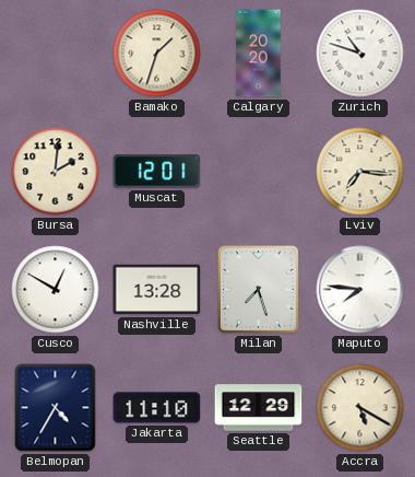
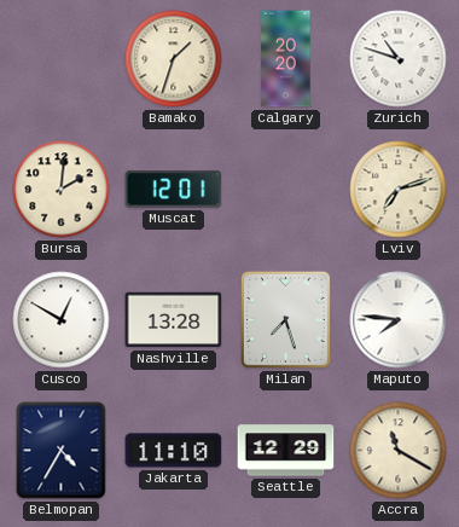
Lviv: 7:16 -> 7:12
Accra: 5:20 -> 11:20
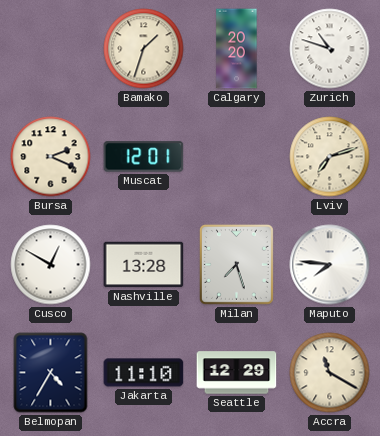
Bursa: 2:01 -> 2:19
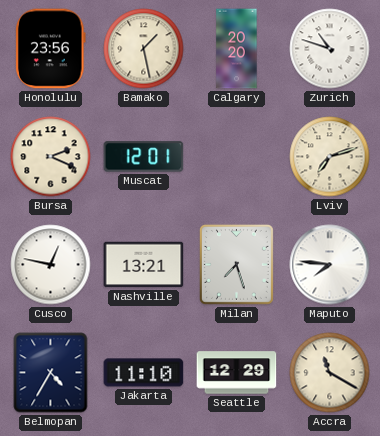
Honolulu: none -> 23:56
Bamako: 1:33 -> 1:28
Cusco: 12:50 -> 12:47
Nashville: 13:28 -> 13:21
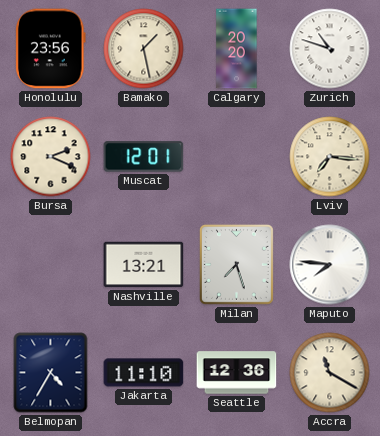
Lviv: 7:12 -> 7:16
Cusco: 12:47 -> none
Seattle: 12:29 -> 12:36
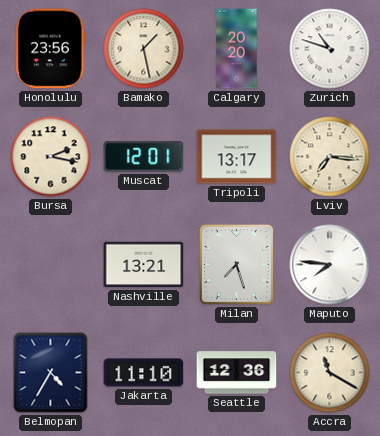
Bursa: 2:19 -> 2:17
Tripoli: none -> 13:17
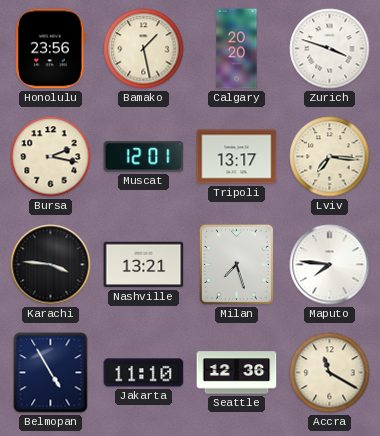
Zurich: 10:48 -> 3:48
Karachi: none -> 3:46
Belmopan: 4:35 -> 4:55
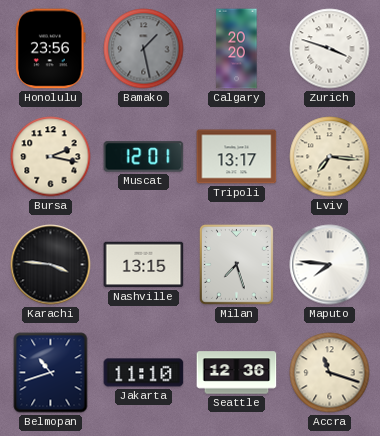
Bamako dial: cream -> grey
Nashville: 13:21 -> 13:15
Belmopan: 4:55 -> 10:42
Accra: 11:20 -> 11:18
